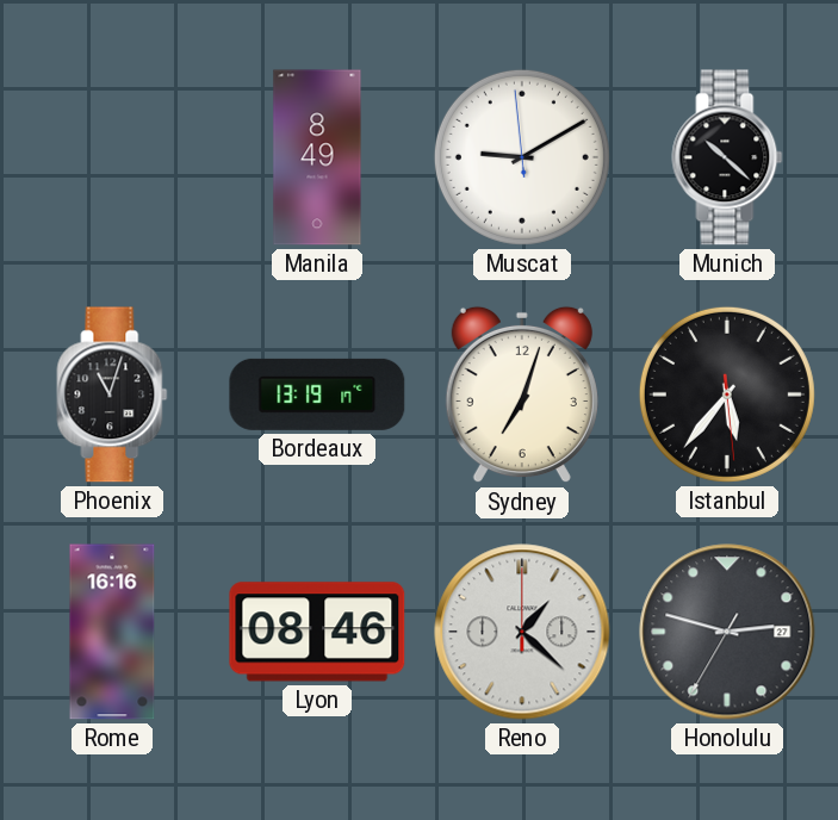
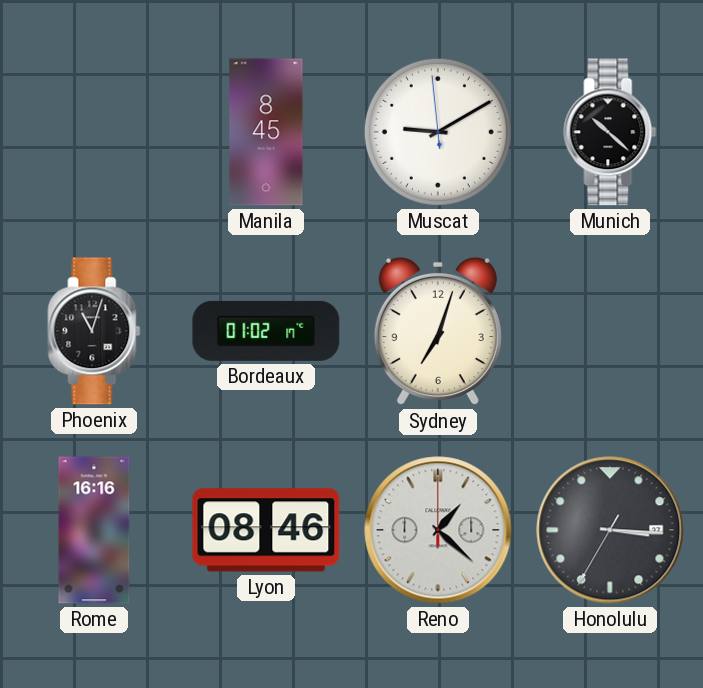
Manila: 8:49 -> 8:45
Bordeaux: 13:19 -> 01:02
Istanbul: 5:36 -> none
Honolulu: 2:47 -> 3:15
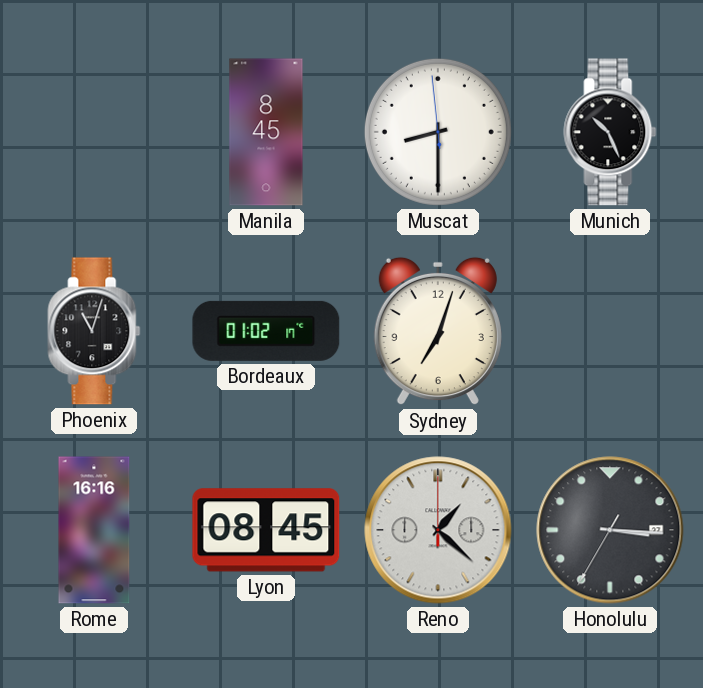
Muscat: 9:09 -> 8:29
Munich: 10:22 -> 10:26
Lyon: 08:46 -> 08:45
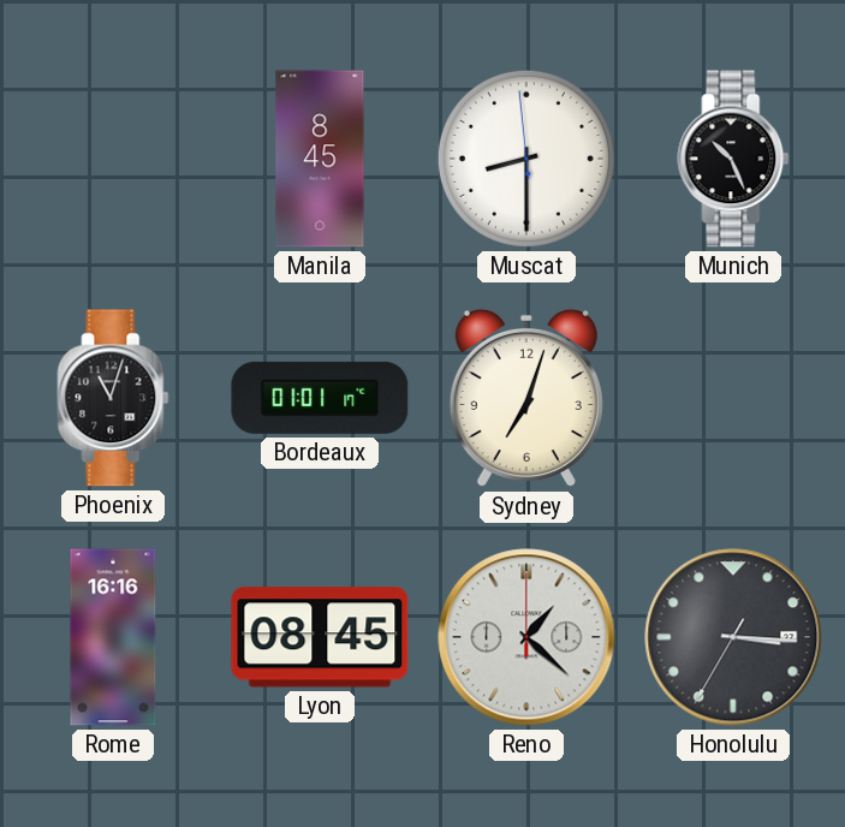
Bordeaux: 01:02 -> 01:01
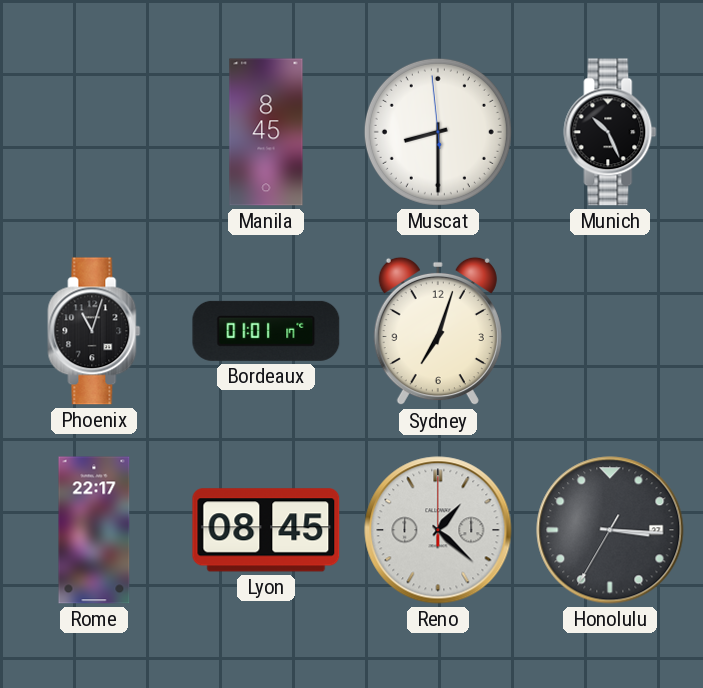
Rome: 16:16 -> 22:17
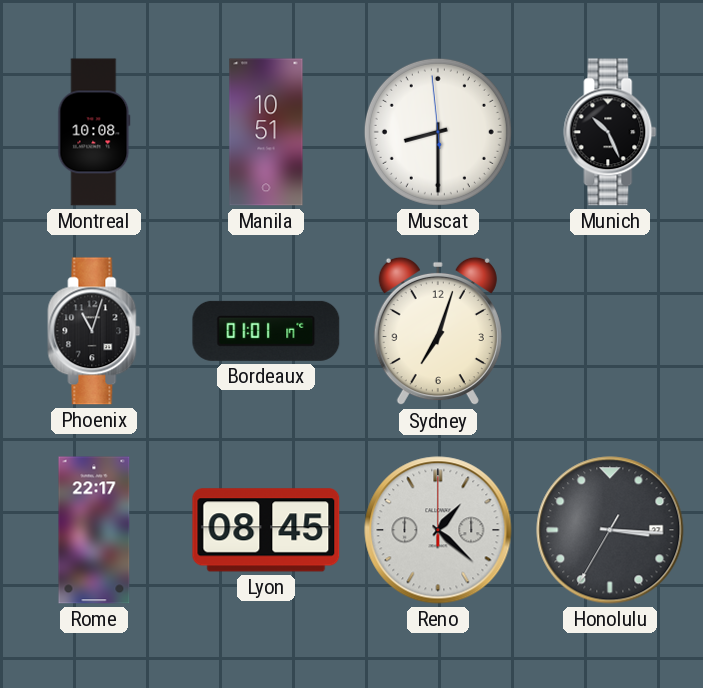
Montreal: none -> 10:08
Manila: 8:45 -> 10:51
